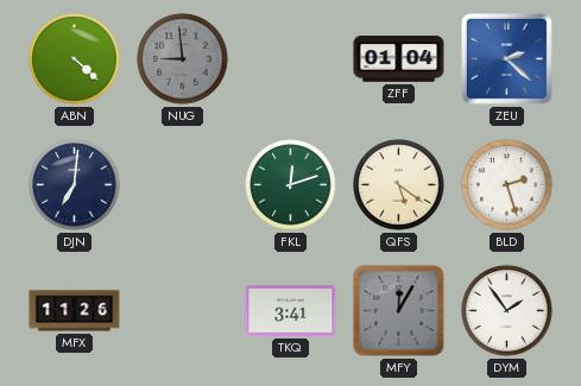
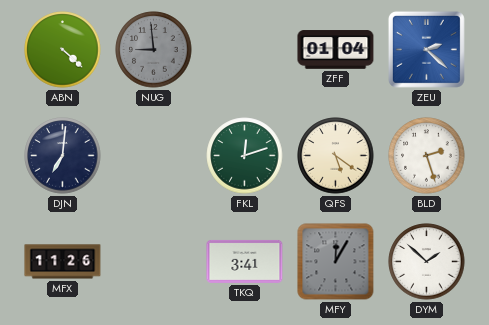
DYM: 1:54 -> 1:52
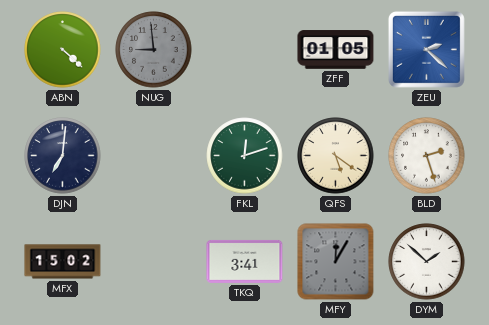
ZFF: 01:04 -> 01:05
MFX: 11:26 -> 15:02
